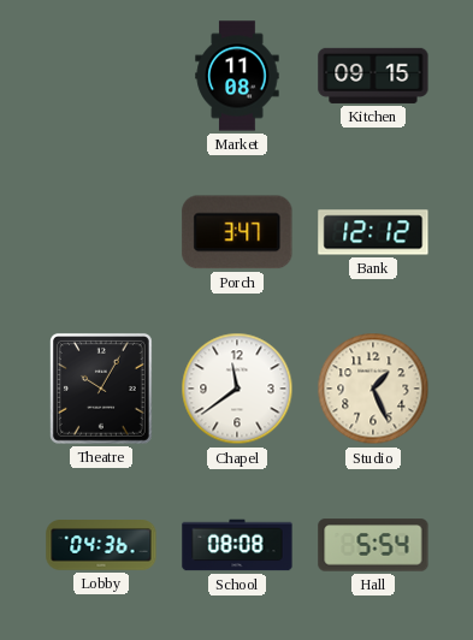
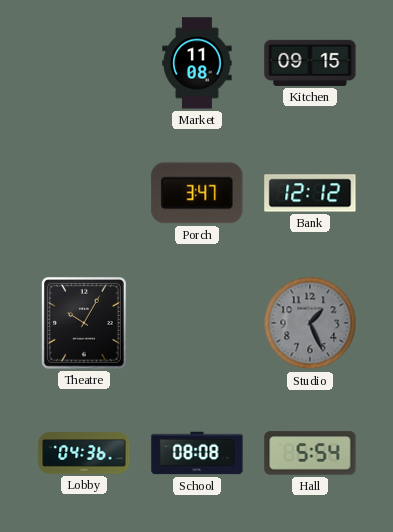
Chapel: 11:39 -> none
Studio dial: cream -> grey
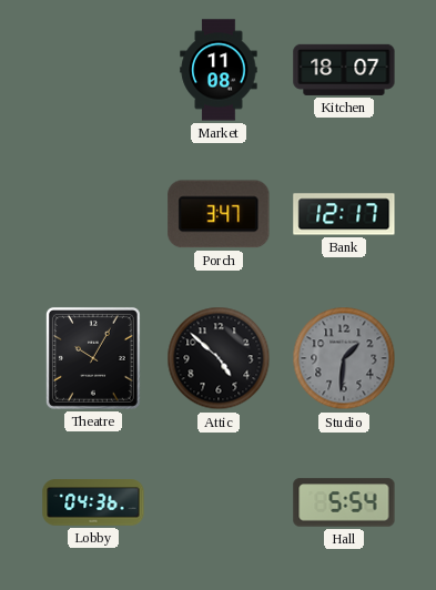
Kitchen: 09:15 -> 18:07
Bank: 12:12 -> 12:17
Attic: none -> 4:52
Studio: 1:26 -> 1:31
School: 08:08 -> none
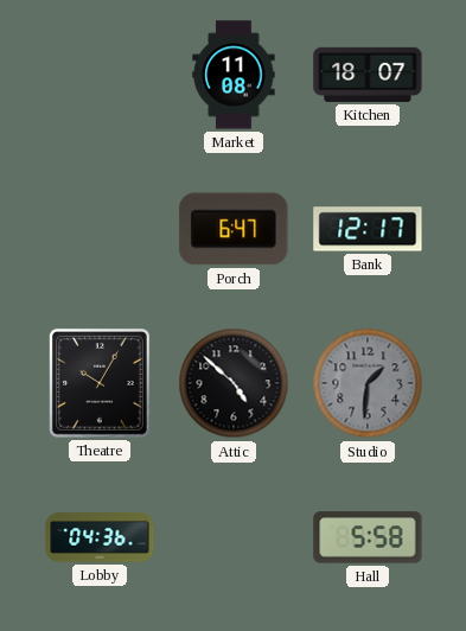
Porch: 3:47 -> 6:47
Hall: 5:54 -> 5:58
